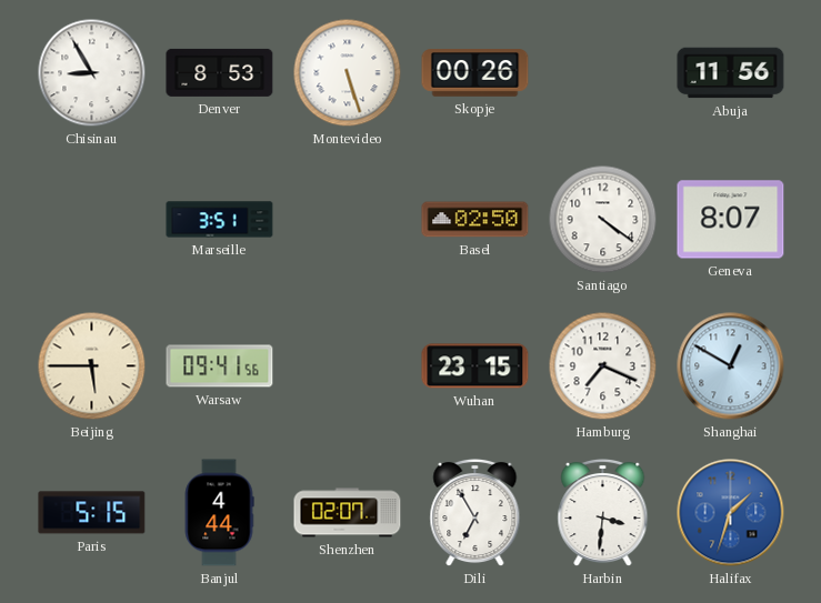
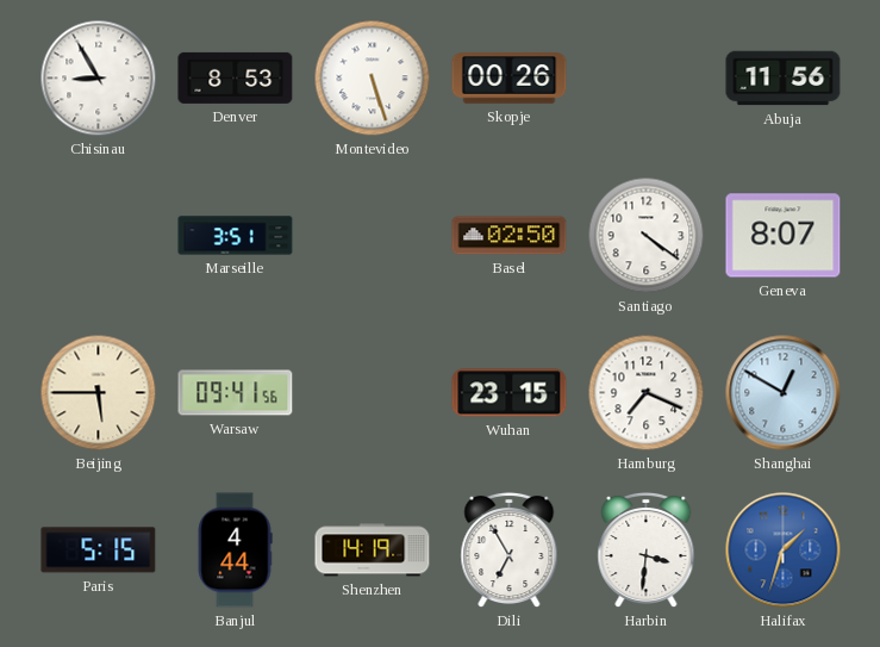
Shenzhen: 02:07 -> 14:19
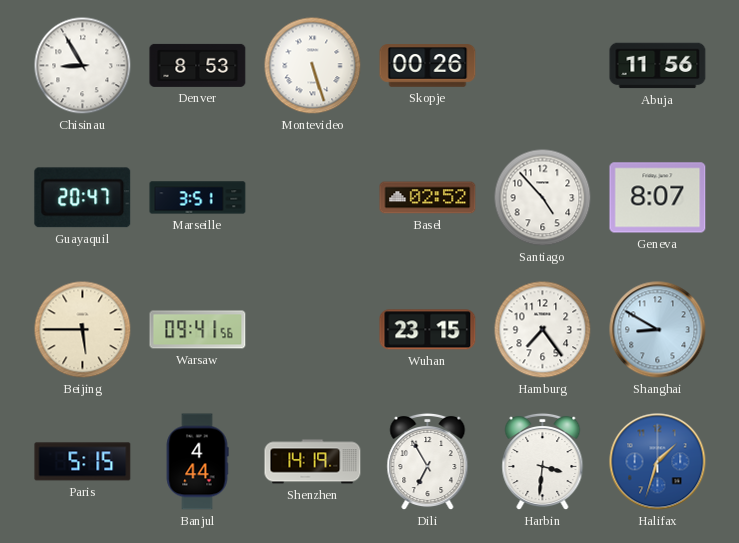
Guayaquil: none -> 20:47
Basel: 02:50 -> 02:52
Santiago: 4:21 -> 4:53
Hamburg: 7:19 -> 7:24
Shanghai: 12:50 -> 8:50
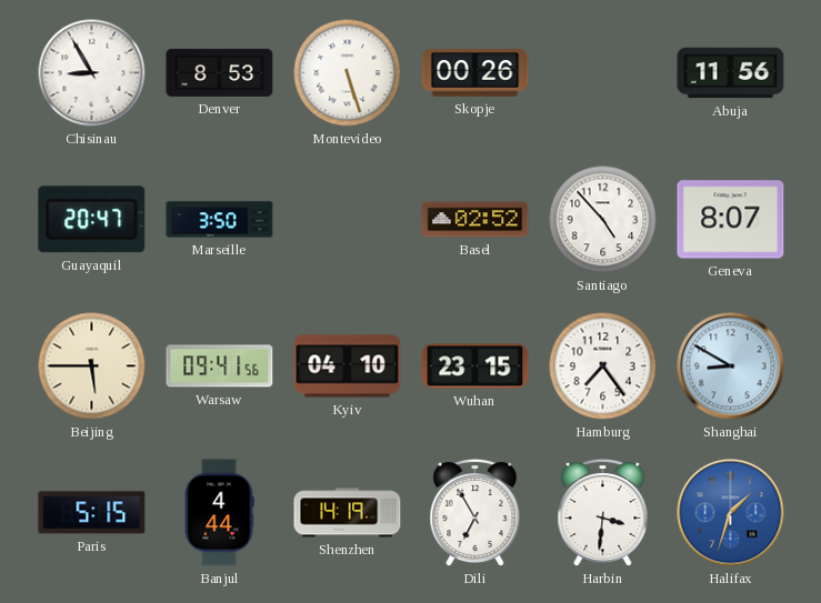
Marseille: 3:51 -> 3:50
Kyiv: none -> 04:10
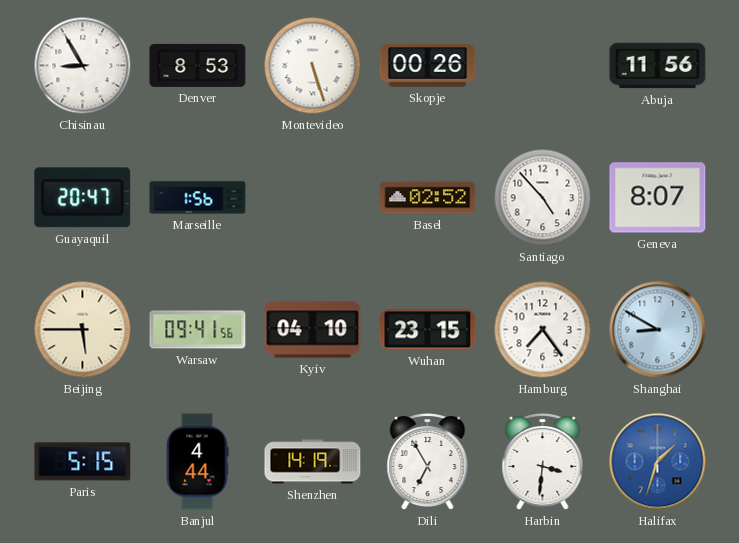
Marseille: 3:50 -> 1:56
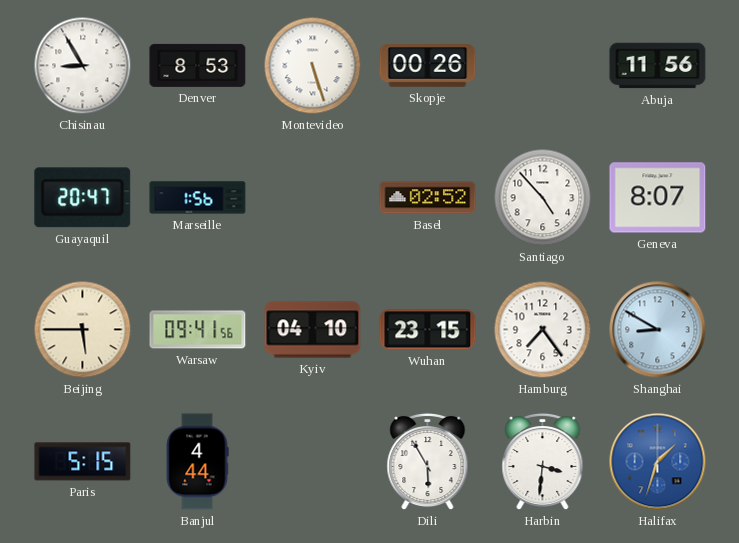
Shenzhen: 14:19 -> none
Dili: 6:55 -> 5:55
